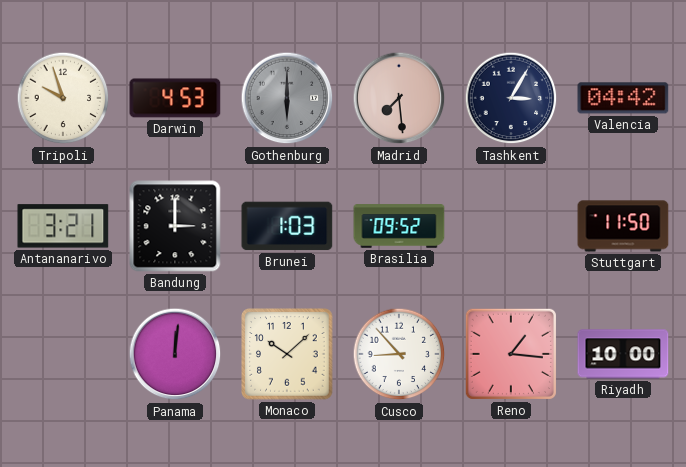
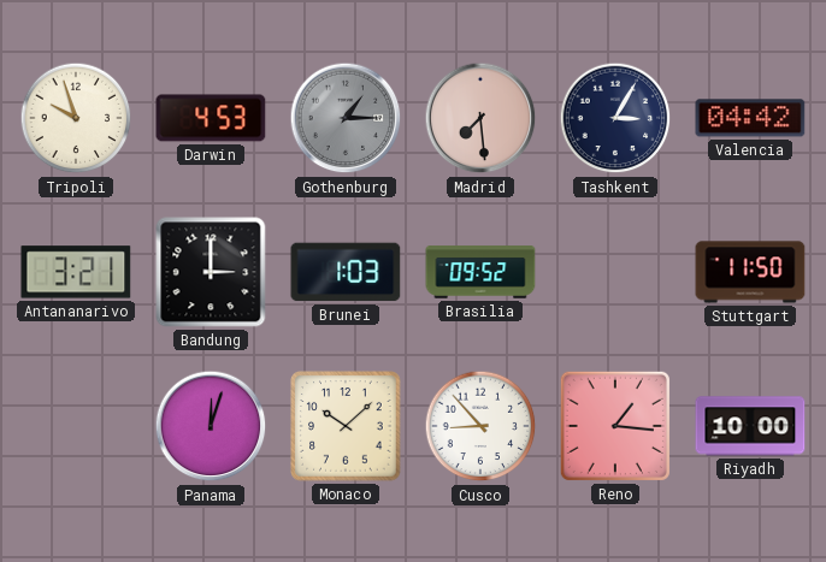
Gothenburg: 6:00 -> 1:15
Panama: 12:01 -> 12:03
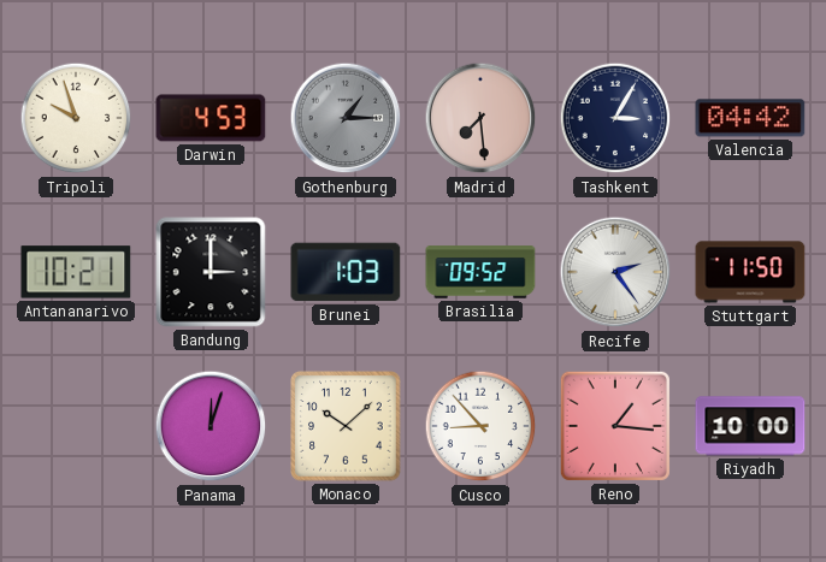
Antananarivo: 3:21 -> 10:21
Recife: none -> 2:24
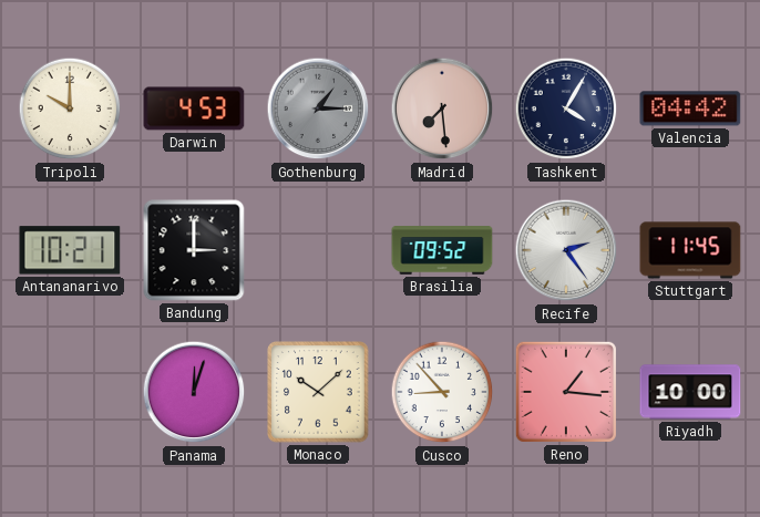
Tripoli: 9:57 -> 10:00
Tashkent: 3:05 -> 4:05
Brunei: 1:03 -> none
Stuttgart: 11:50 -> 11:45
